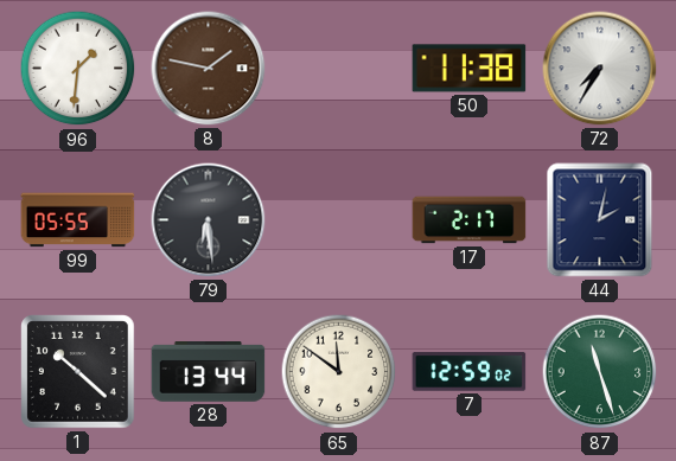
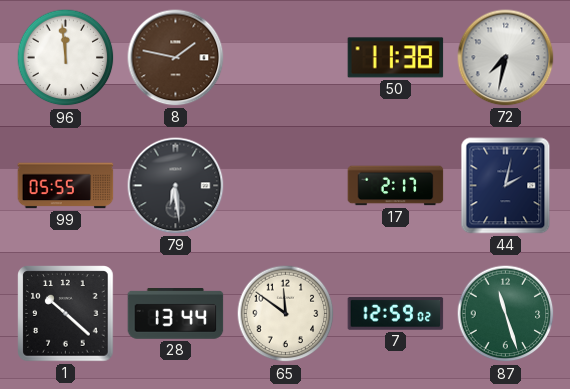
96: 1:31 -> 11:59
72: 7:35 -> 7:32
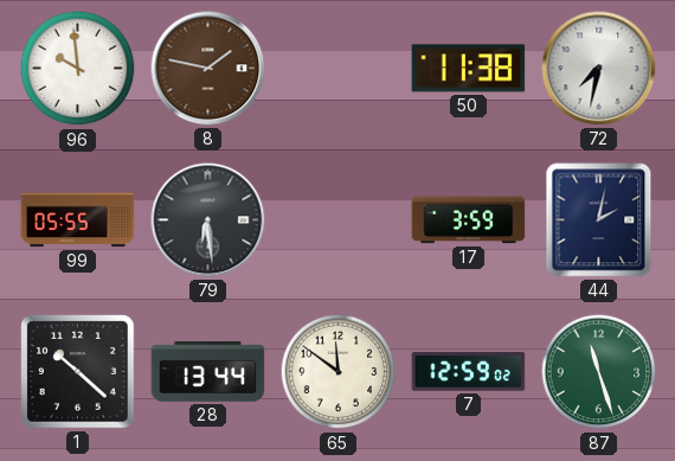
96: 11:59 -> 9:59
17: 2:17 -> 3:59
